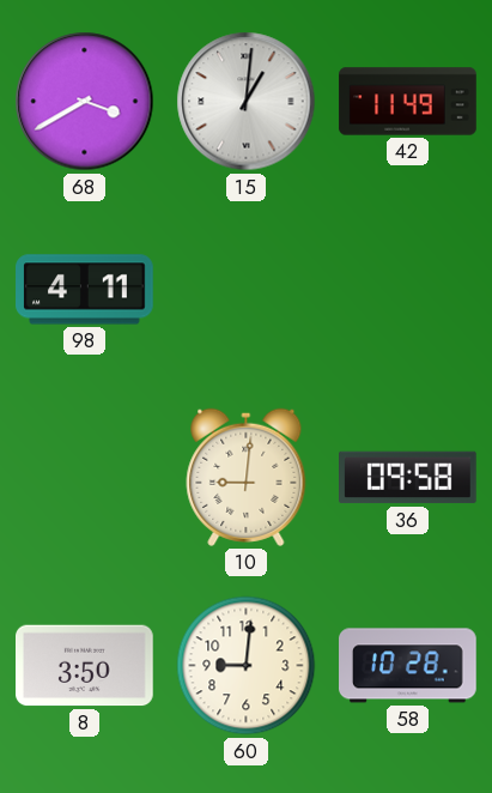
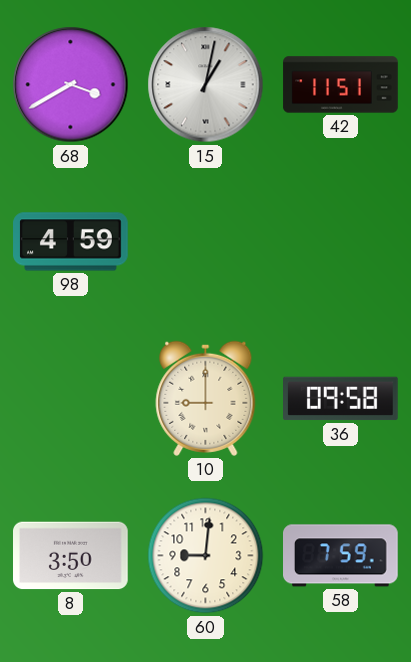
15: 1:01 -> 1:02
42: 11:49 -> 11:51
98: 4:11 -> 4:59
10: 9:01 -> 9:00
58: 10:28 -> 7:59
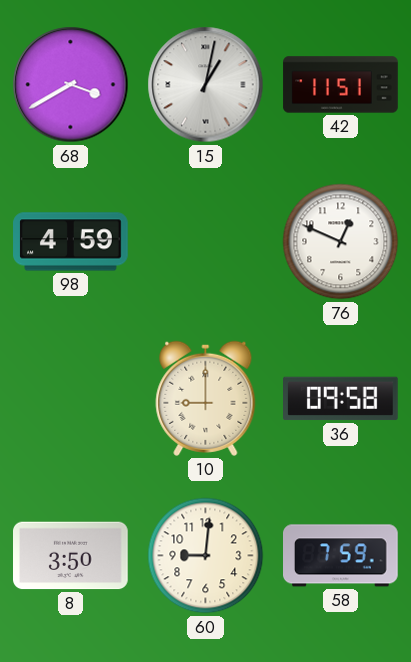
76: none -> 12:49
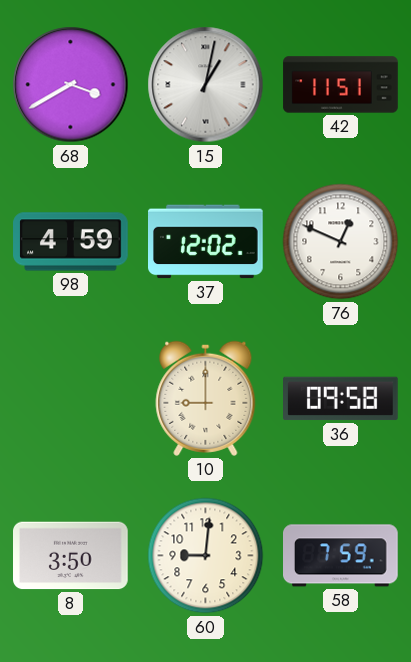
37: none -> 12:02
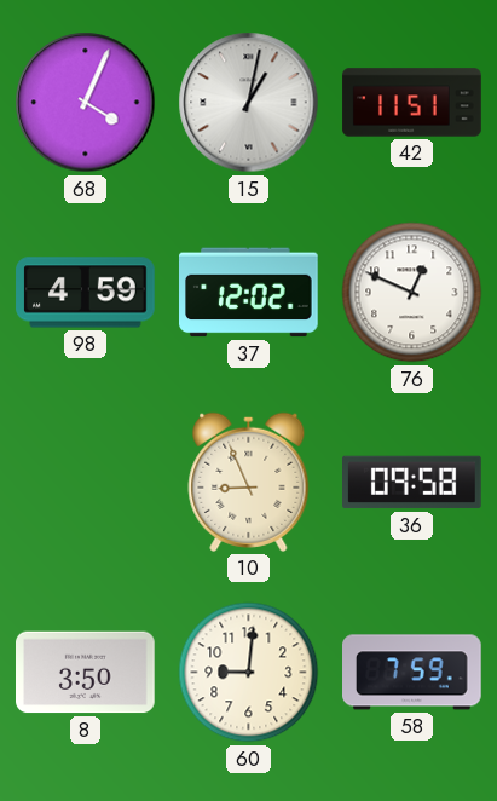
68: 3:40 -> 4:04
10: 9:00 -> 8:56
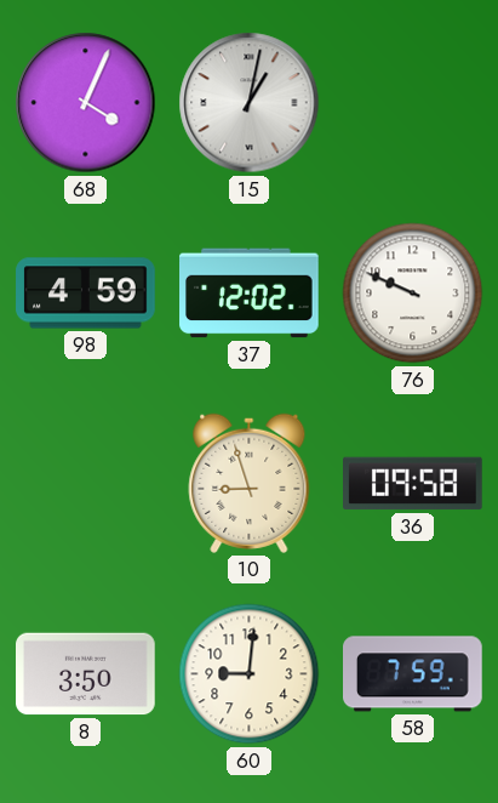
42: 11:51 -> none
76: 12:49 -> 9:49
10: 8:56 -> 8:57
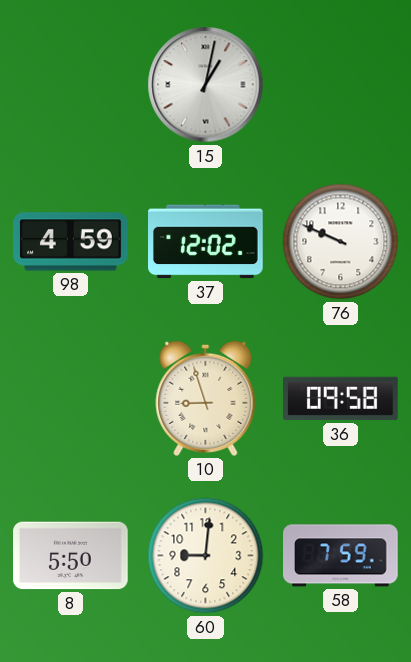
68: 4:04 -> none
8: 3:50 -> 5:50
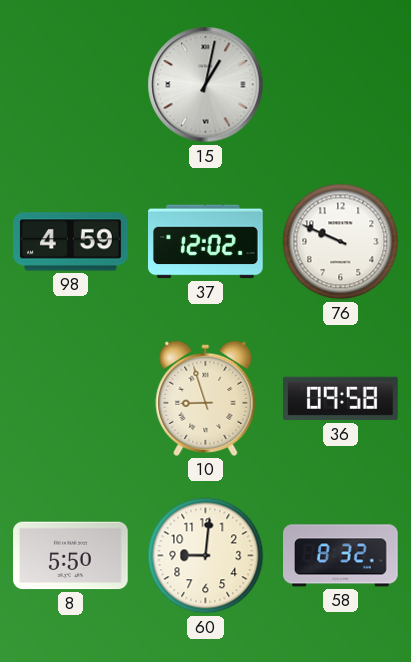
58: 7:59 -> 8:32
